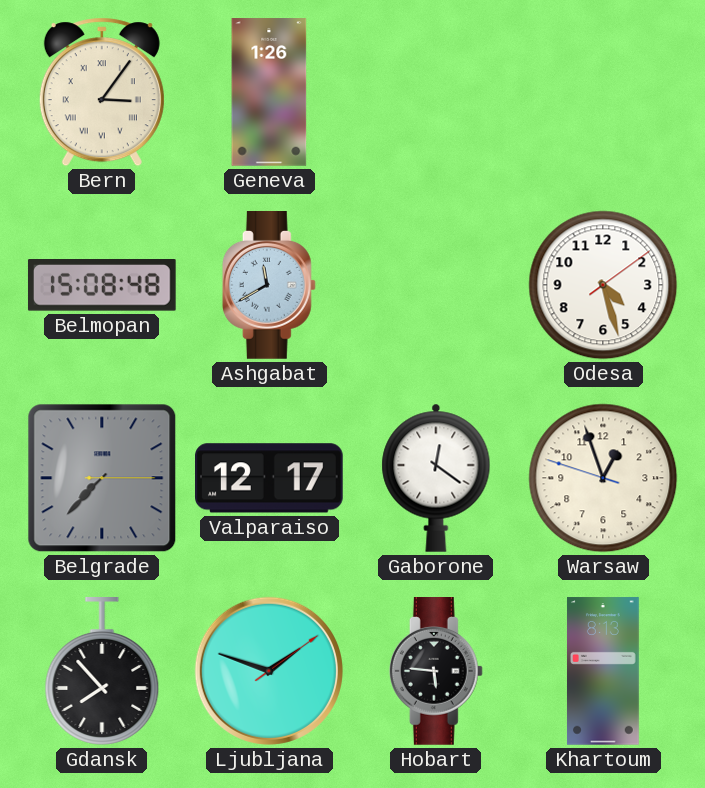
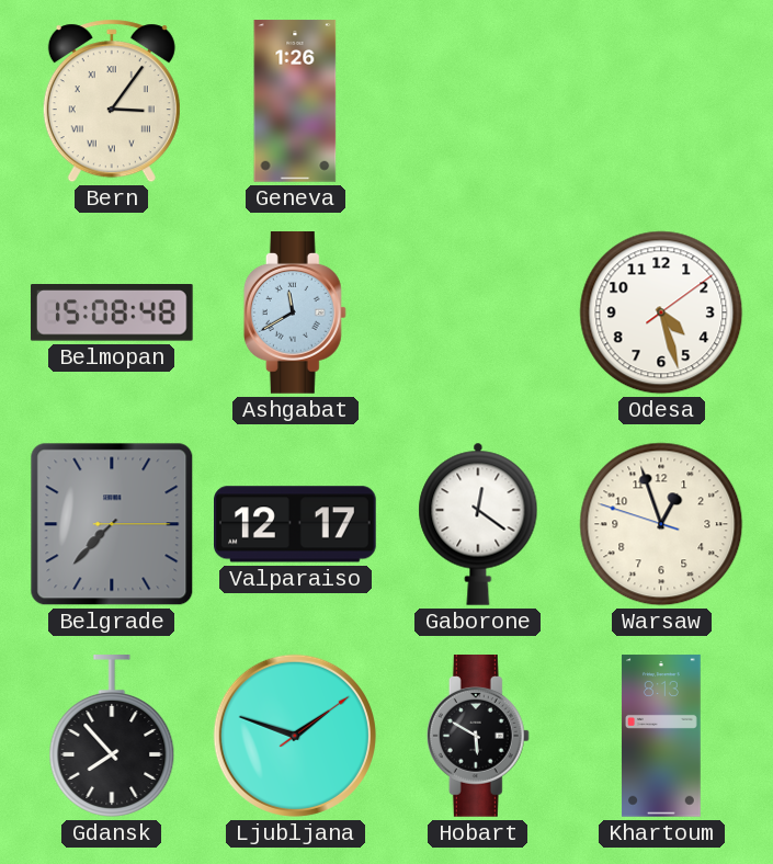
Hobart: 5:46 -> 5:50
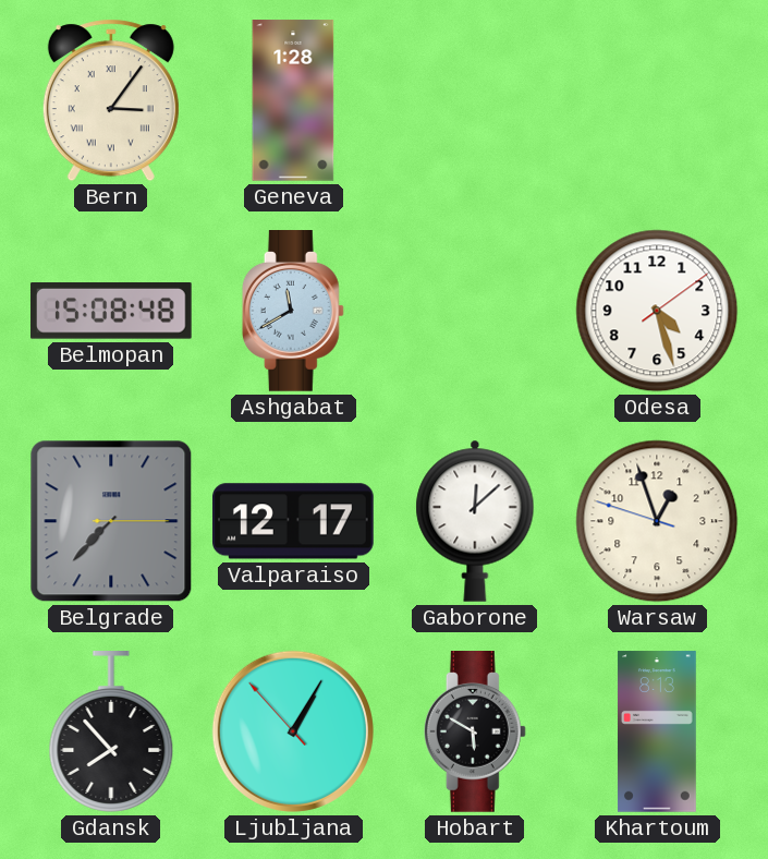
Geneva: 1:26 -> 1:28
Gaborone: 12:21 -> 12:08
Ljubljana: 1:48 -> 1:04
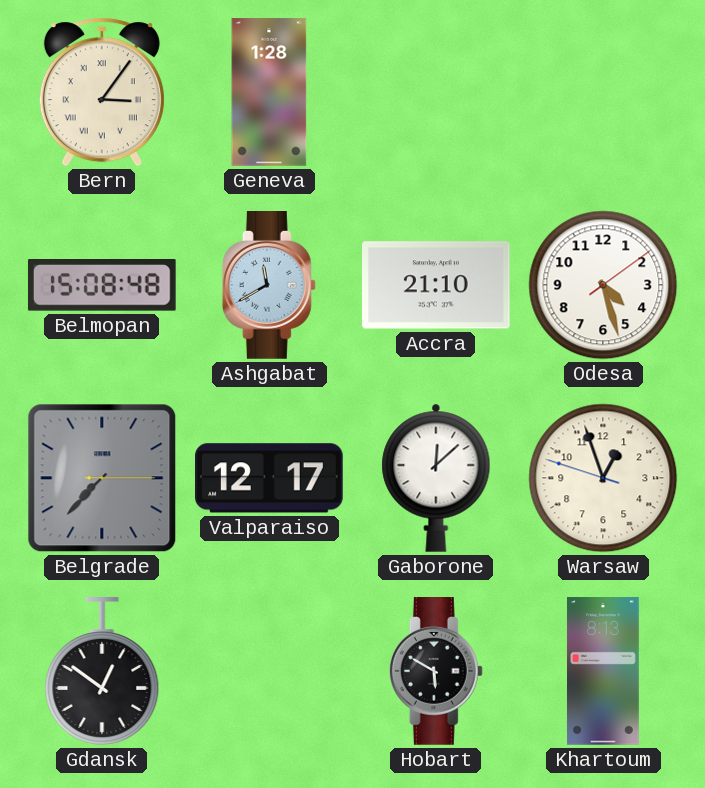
Accra: none -> 21:10
Gdansk: 7:53 -> 12:51
Ljubljana: 1:04 -> none
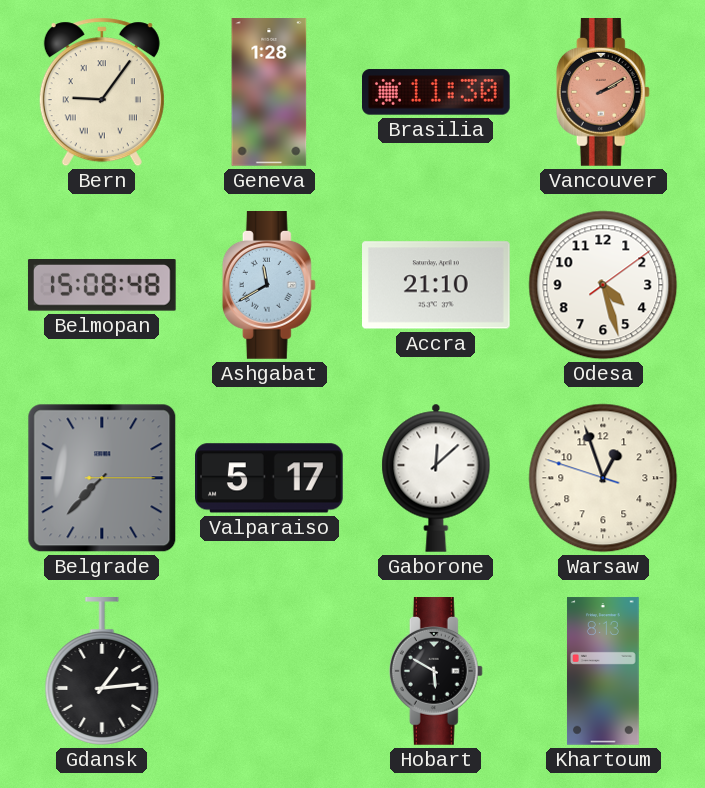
Bern: 3:06 -> 9:06
Brasilia: none -> 11:30
Vancouver: none -> 2:10
Valparaiso: 12:17 -> 5:17
Gdansk: 12:51 -> 1:14
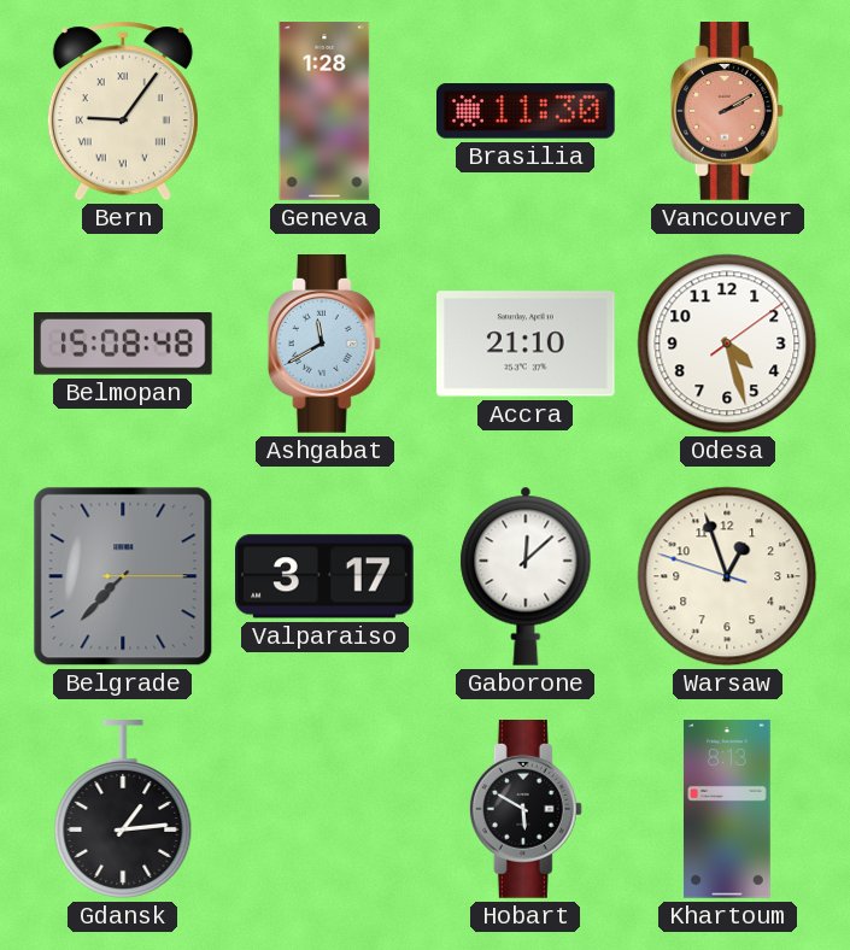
Valparaiso: 5:17 -> 3:17
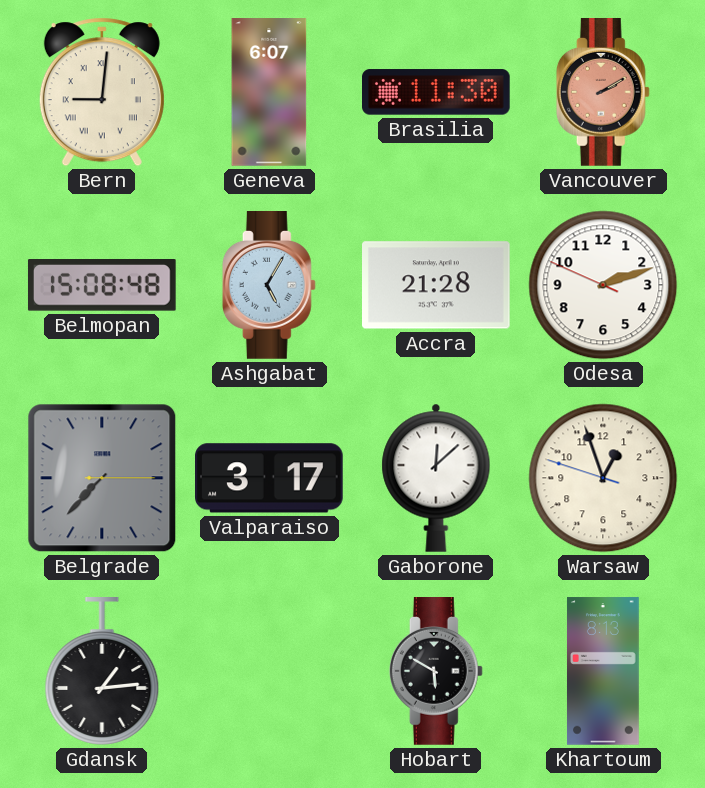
Bern: 9:06 -> 9:01
Geneva: 1:28 -> 6:07
Ashgabat: 11:40 -> 5:05
Accra: 21:10 -> 21:28
Odesa: 4:27 -> 2:11
